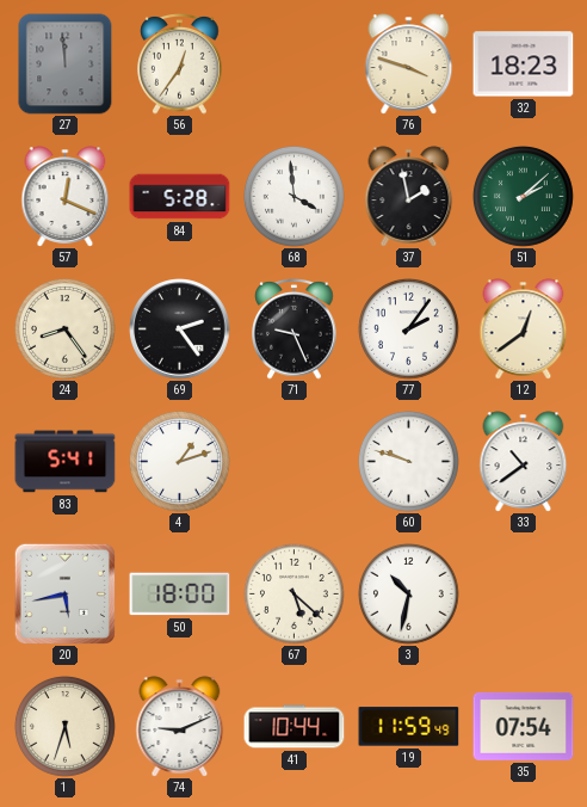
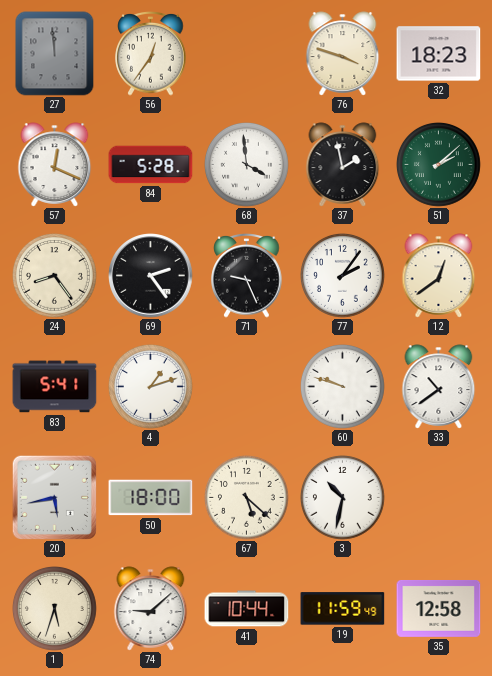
74: 9:11 -> 9:08
35: 07:54 -> 12:58
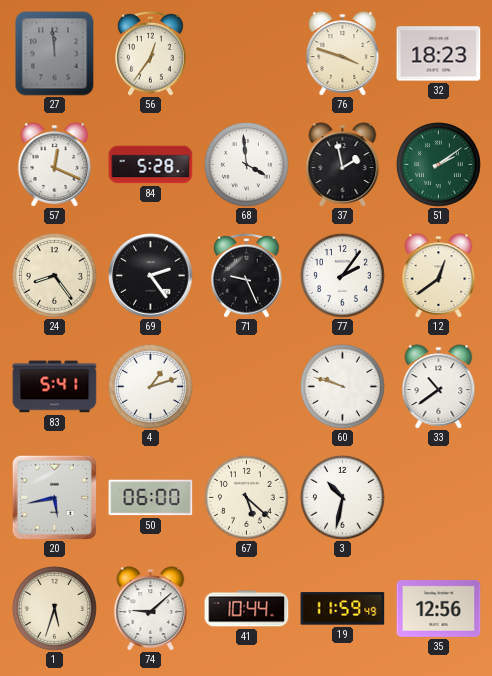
51: 2:08 -> 2:09
50: 18:00 -> 06:00
35: 12:58 -> 12:56
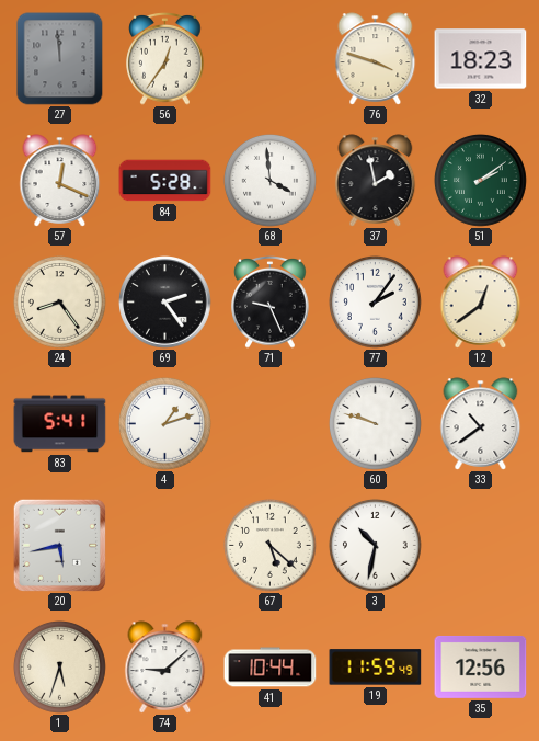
50: 06:00 -> none
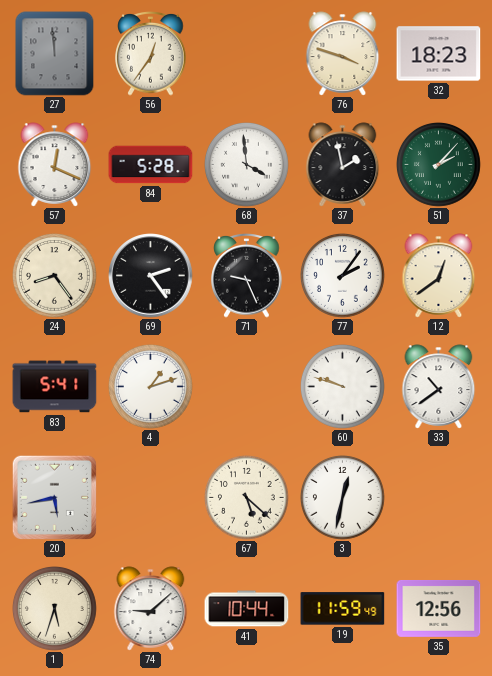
51: 2:09 -> 2:07
3: 10:32 -> 12:32
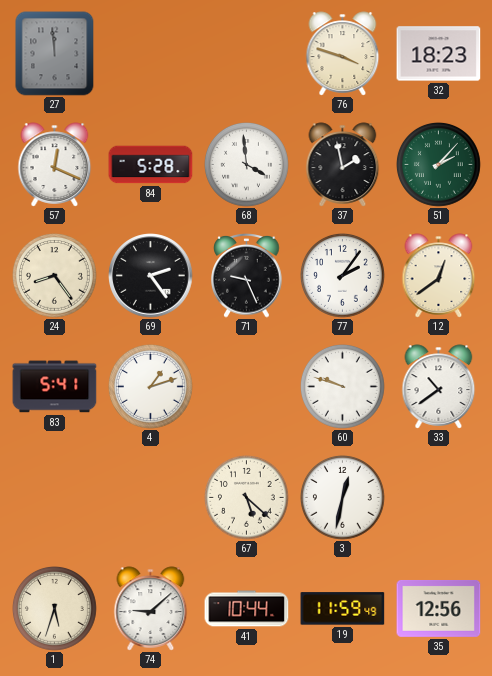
56: 12:36 -> none
20: 5:43 -> none
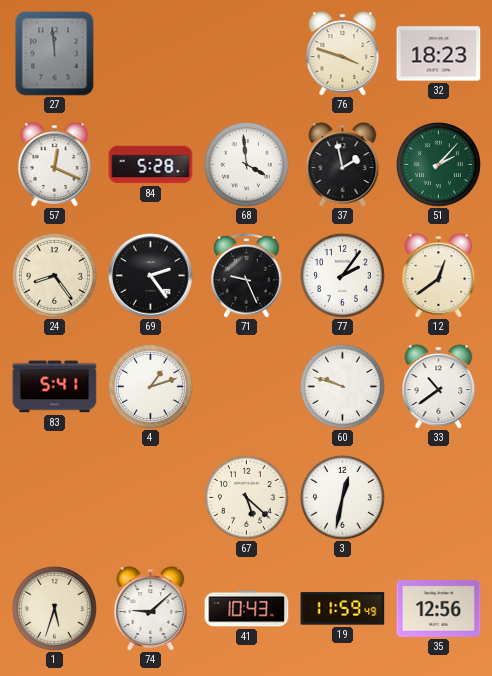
41: 10:44 -> 10:43
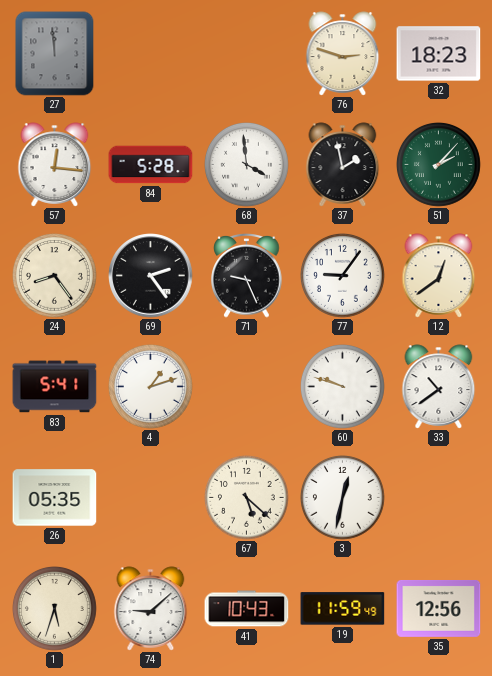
76: 3:48 -> 2:48
57: 12:19 -> 12:16
77: 2:06 -> 9:06
26: none -> 05:35
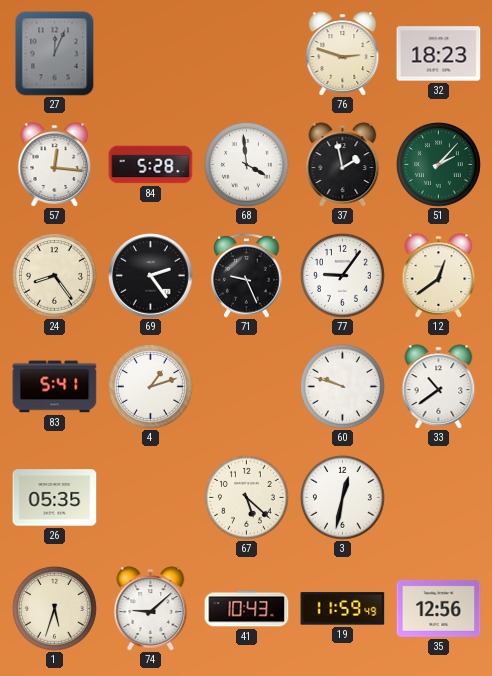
27: 11:59 -> 12:04
